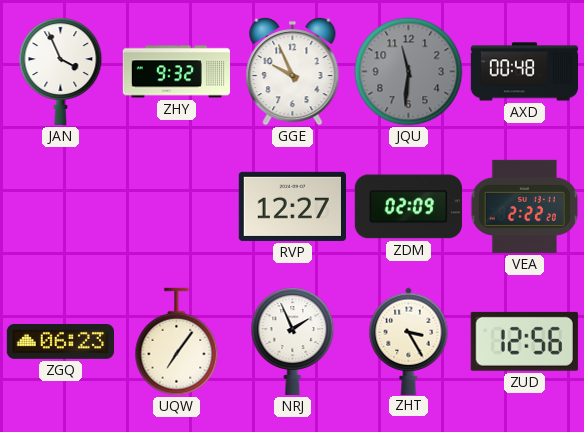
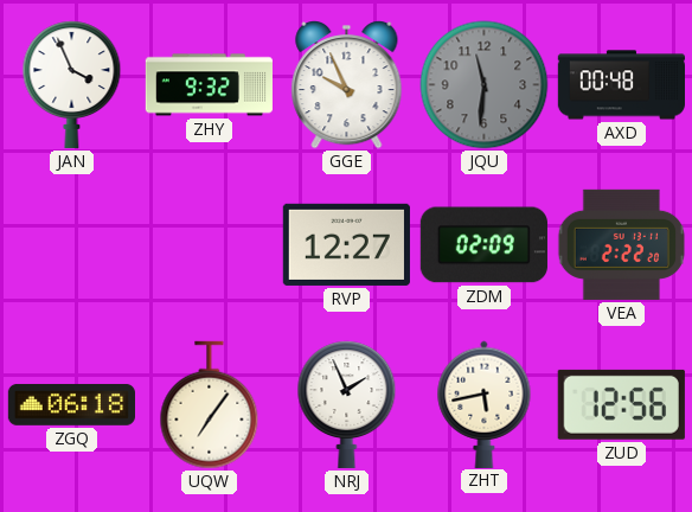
ZGQ: 06:23 -> 06:18
ZHT: 3:25 -> 5:43
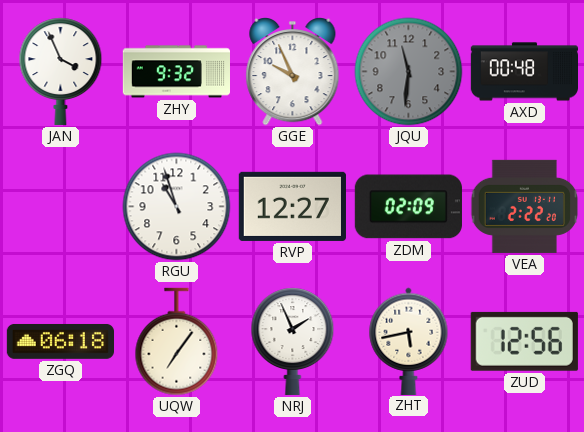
RGU: none -> 10:57
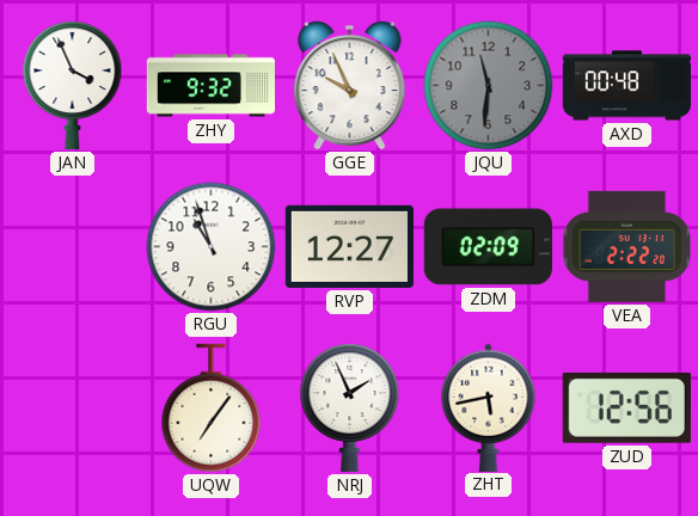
ZGQ: 06:18 -> none
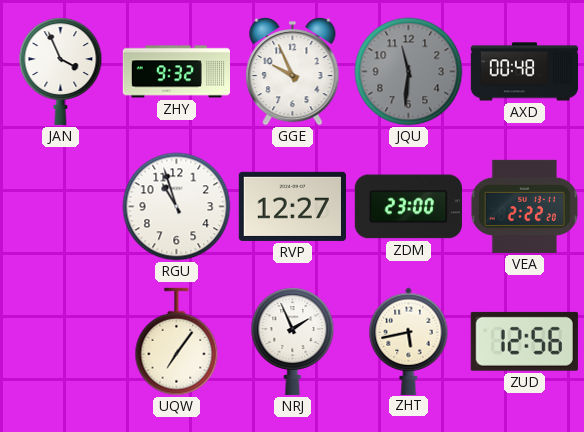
ZDM: 02:09 -> 23:00
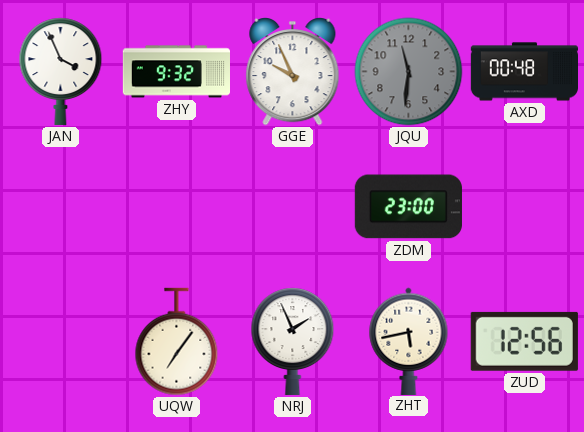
RGU: 10:57 -> none
RVP: 12:27 -> none
VEA: 2:22 -> none
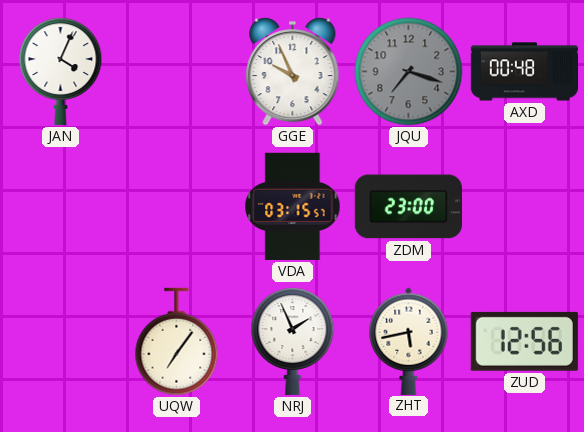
JAN: 3:56 -> 4:04
ZHY: 9:32 -> none
JQU: 11:31 -> 7:18
VDA: none -> 03:15
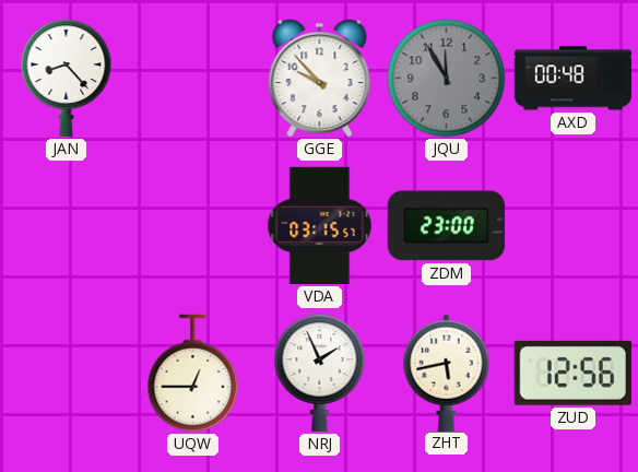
JAN: 4:04 -> 8:23
GGE: 9:56 -> 9:53
JQU: 7:18 -> 11:55
UQW: 7:06 -> 12:45
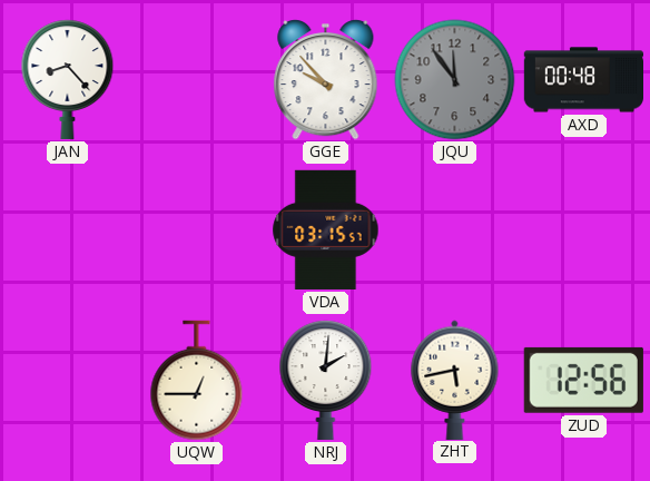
JQU: 11:55 -> 11:54
ZDM: 23:00 -> none
NRJ: 1:56 -> 2:01
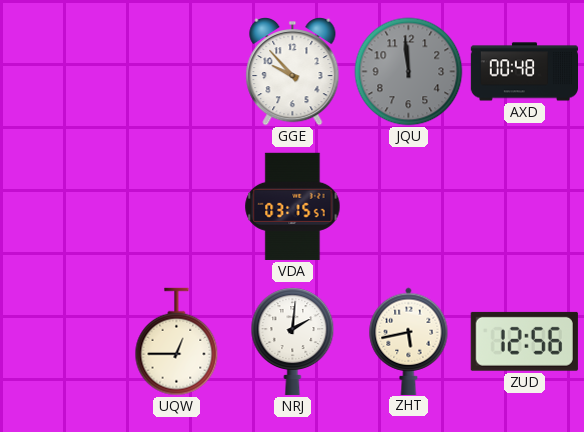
JAN: 8:23 -> none
JQU: 11:54 -> 11:59
